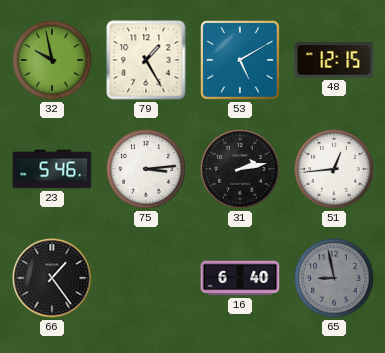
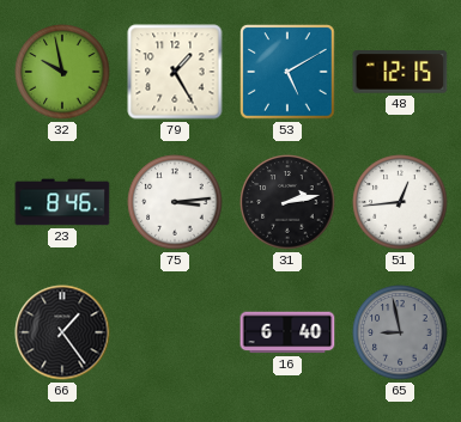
23: 5:46 -> 8:46
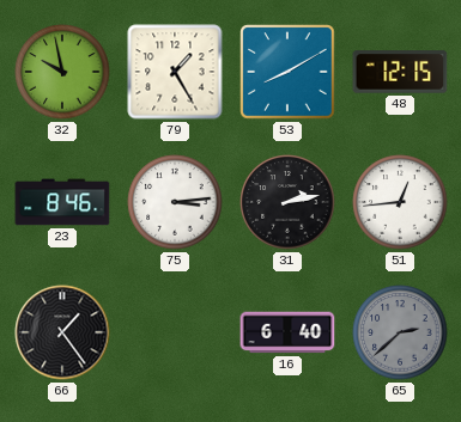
53: 5:10 -> 8:10
65: 8:58 -> 2:38
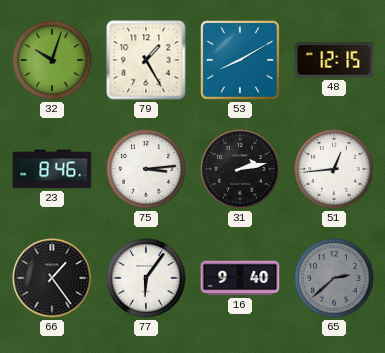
32: 9:58 -> 10:03
77: none -> 6:06
16: 6:40 -> 9:40
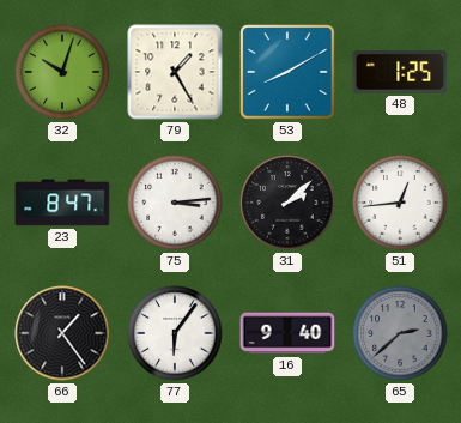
48: 12:15 -> 1:25
23: 8:46 -> 8:47
31: 2:13 -> 2:08
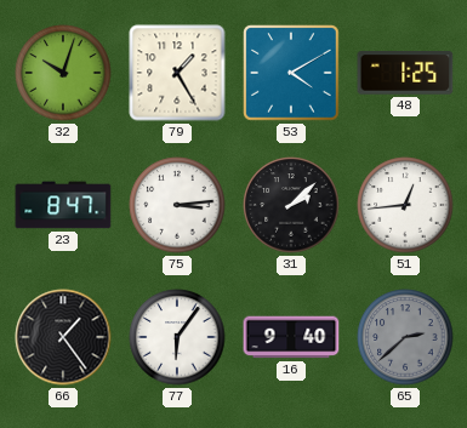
53: 8:10 -> 4:10
